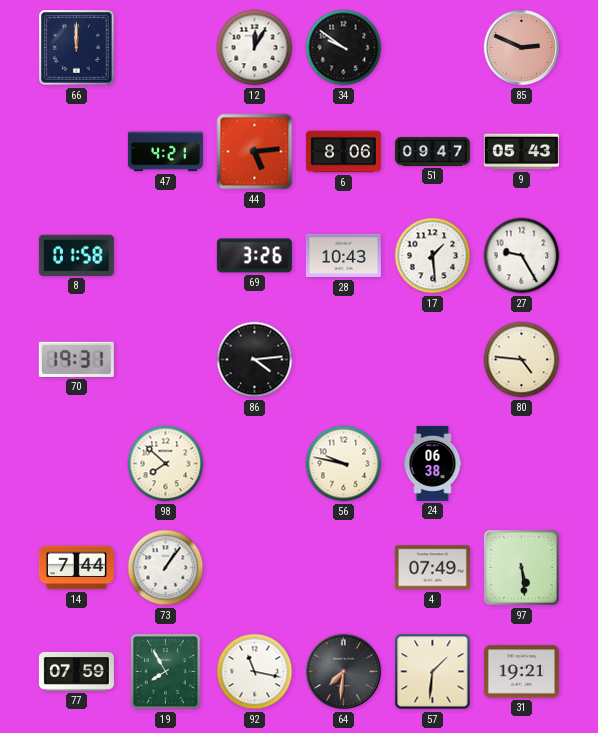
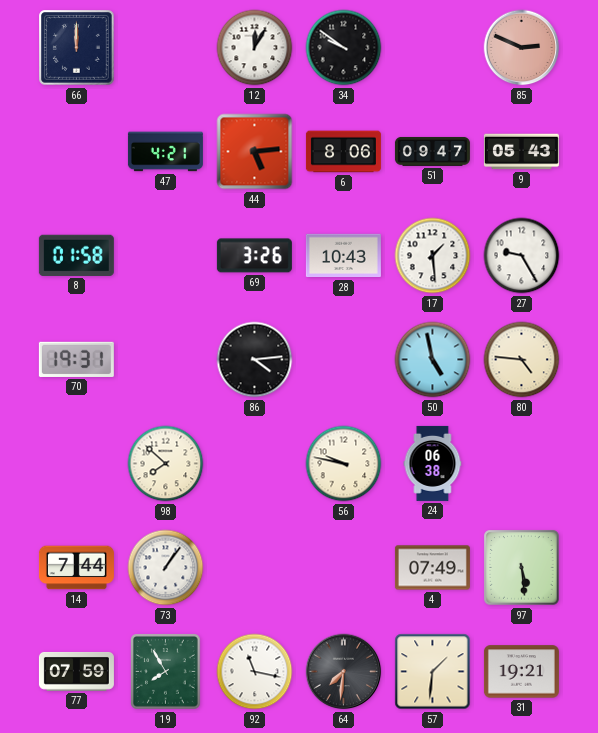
50: none -> 4:58
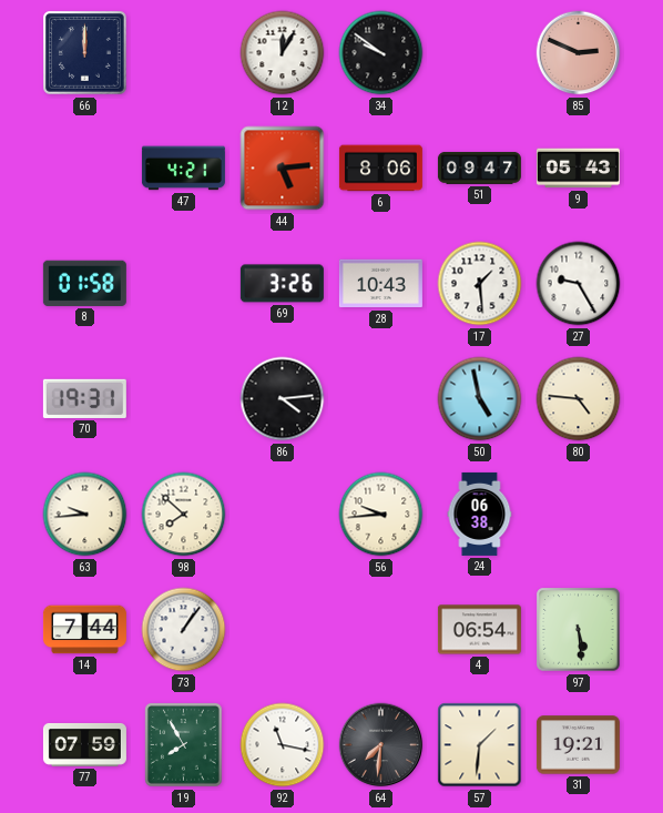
63: none -> 9:44
56: 9:47 -> 9:44
4: 07:49 -> 06:54
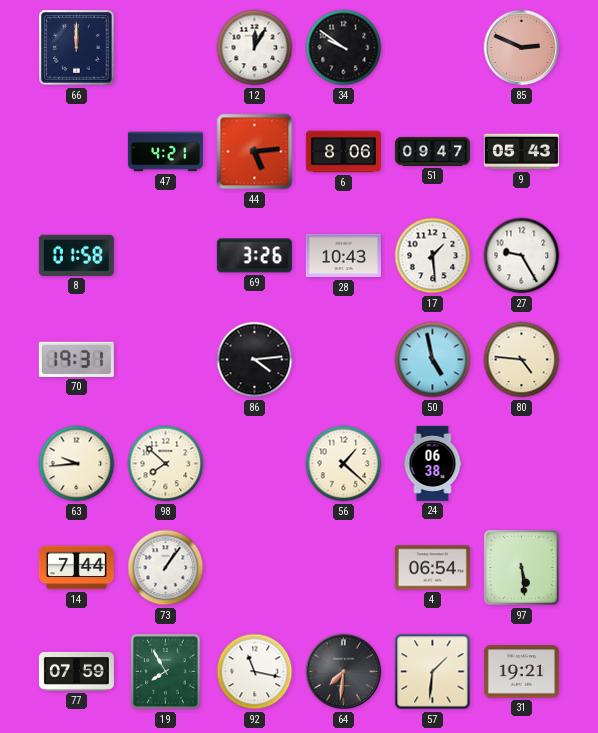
56: 9:44 -> 1:22
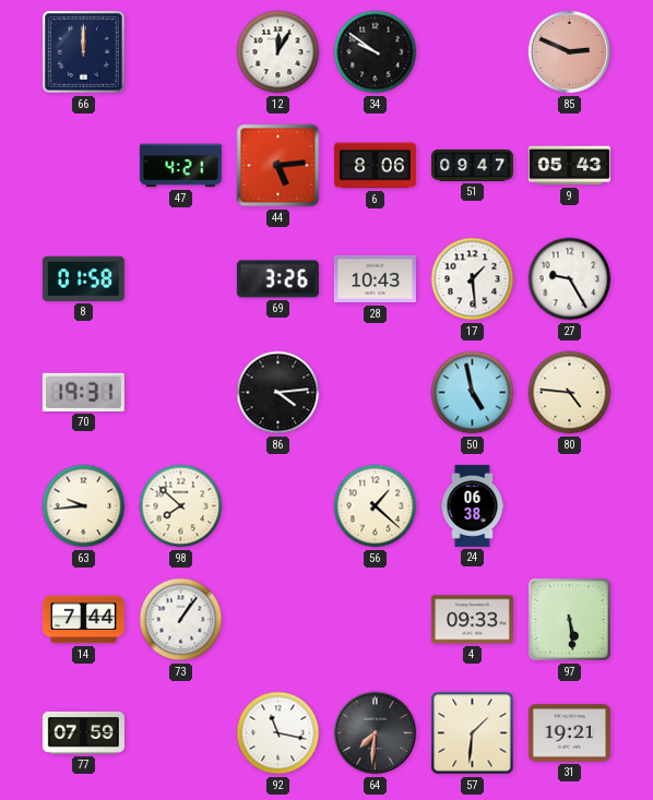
4: 06:54 -> 09:33
19: 7:55 -> none
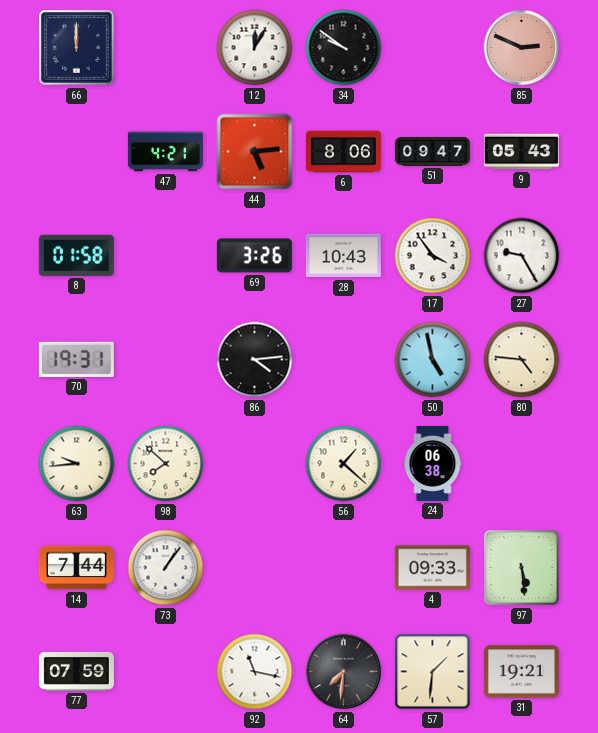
17: 1:29 -> 3:54
